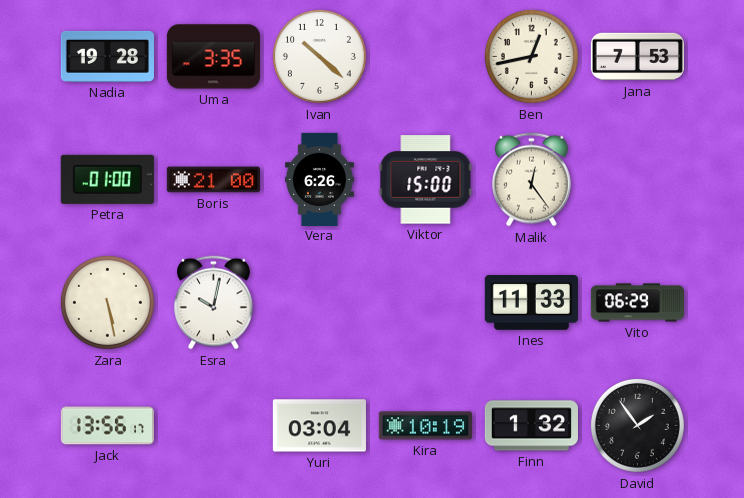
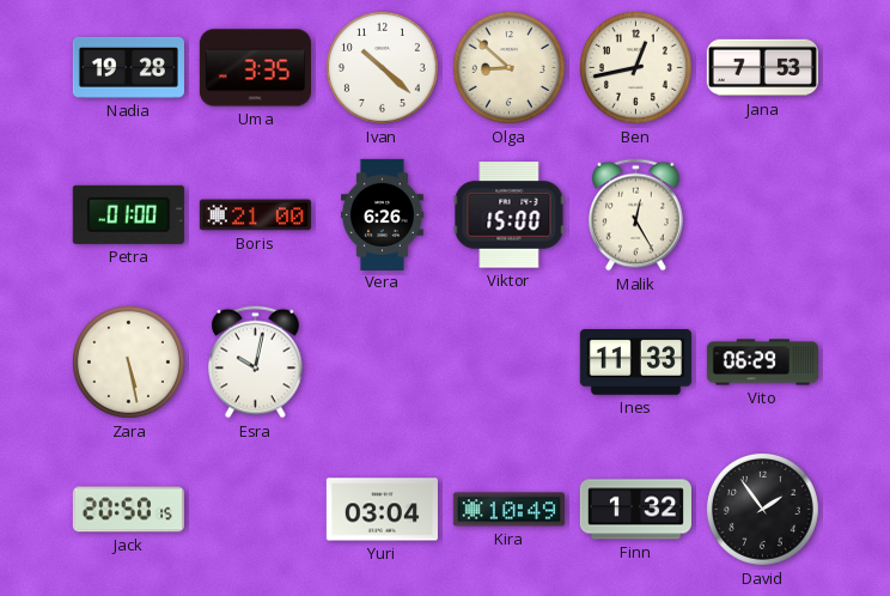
Olga: none -> 8:52
Malik: 12:24 -> 12:25
Jack: 13:56 -> 20:50
Kira: 10:19 -> 10:49
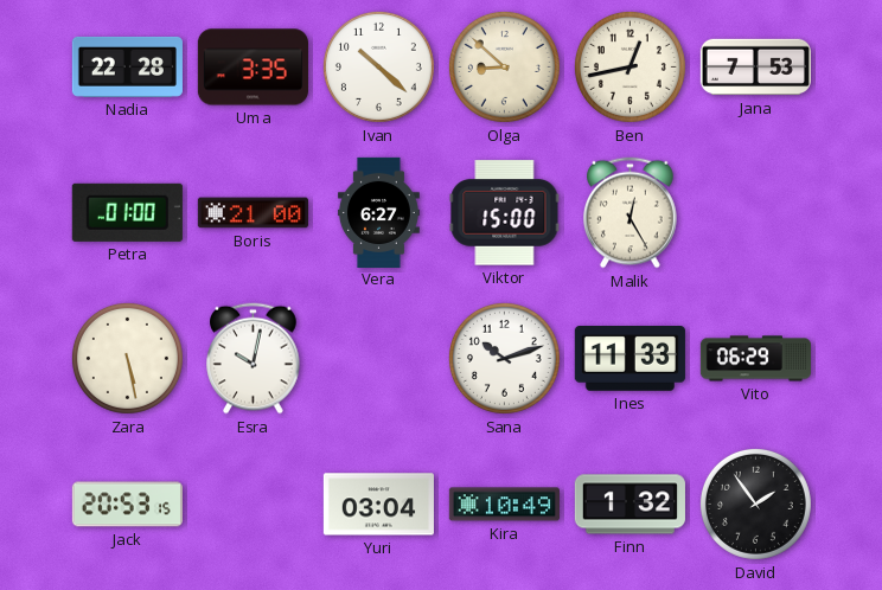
Nadia: 19:28 -> 22:28
Vera: 6:26 -> 6:27
Sana: none -> 10:12
Jack: 20:50 -> 20:53
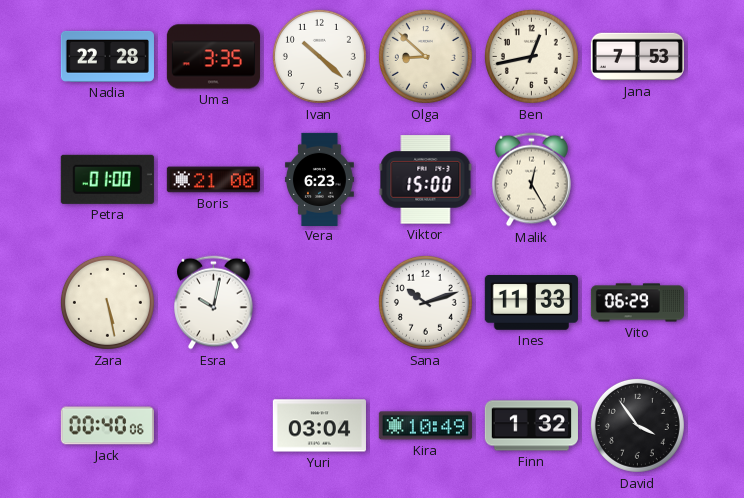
Vera: 6:27 -> 6:23
Jack: 20:53 -> 00:40
David: 1:54 -> 3:54
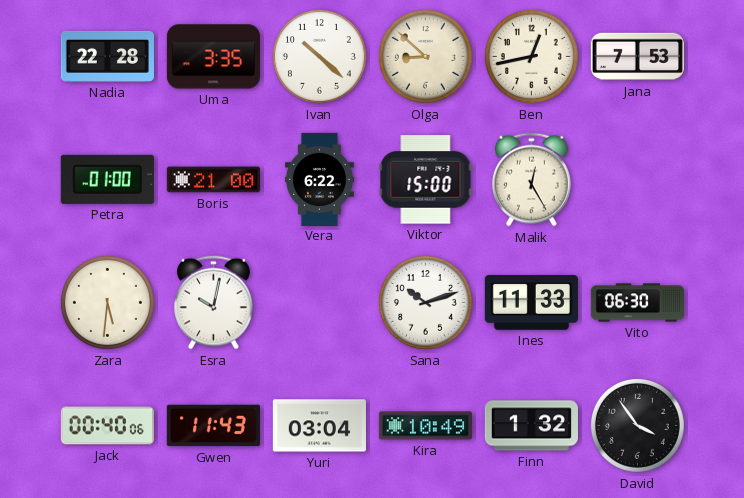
Vera: 6:23 -> 6:22
Zara: 5:28 -> 5:31
Vito: 06:29 -> 06:30
Gwen: none -> 11:43
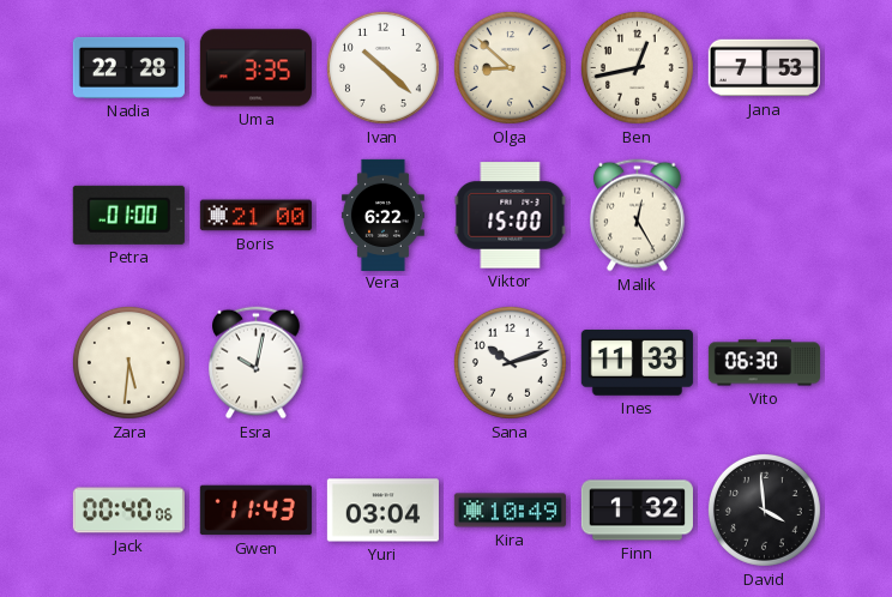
David: 3:54 -> 3:59
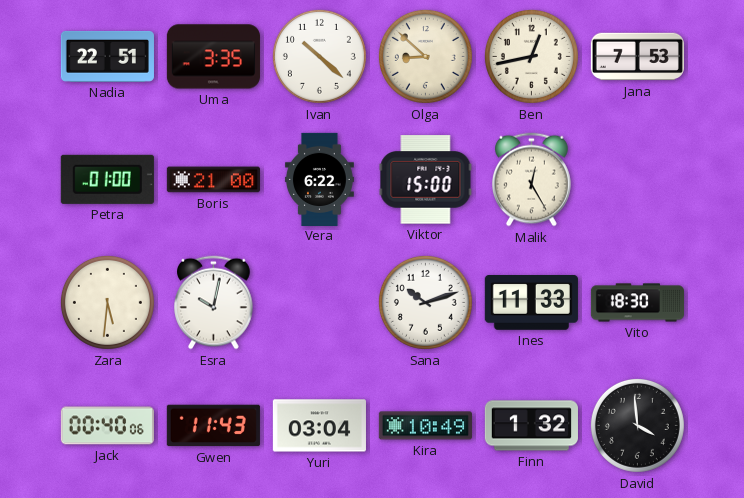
Nadia: 22:28 -> 22:51
Vito: 06:30 -> 18:30
